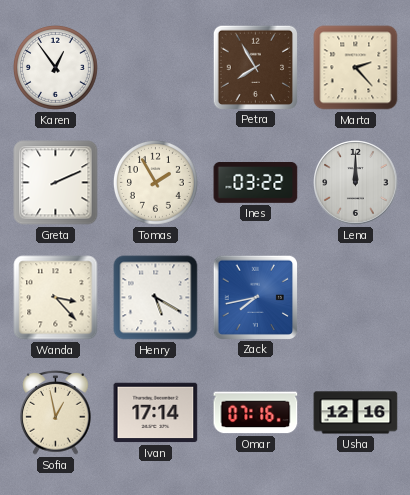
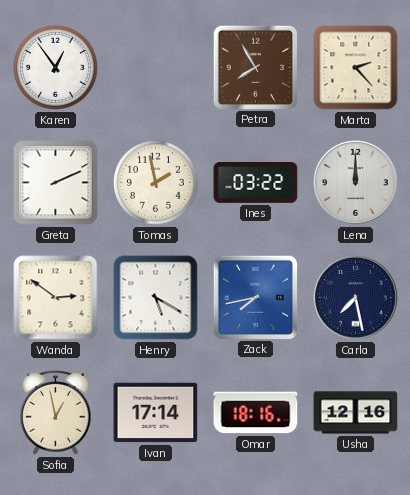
Tomas: 1:55 -> 1:58
Wanda: 3:23 -> 2:51
Carla: none -> 7:28
Omar: 07:16 -> 18:16
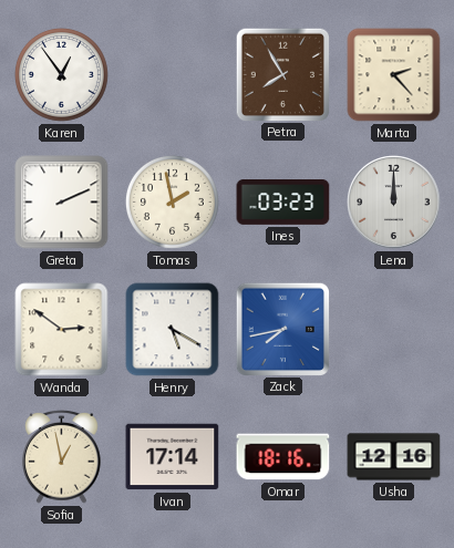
Ines: 03:22 -> 03:23
Carla: 7:28 -> none
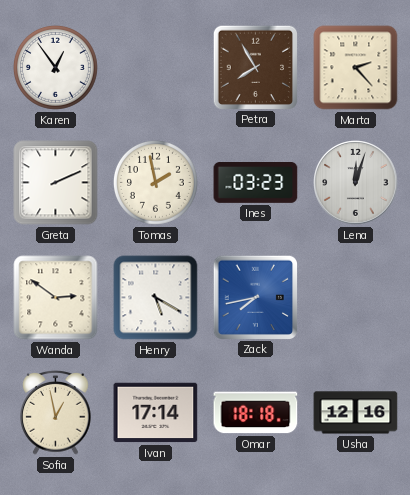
Lena: 12:00 -> 12:03
Omar: 18:16 -> 18:18
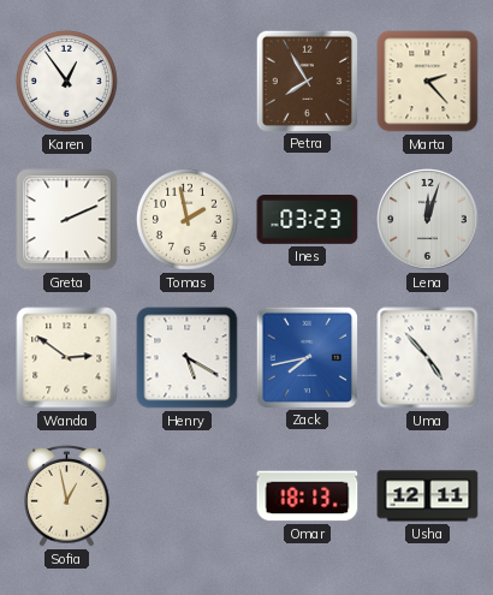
Uma: none -> 4:53
Ivan: 17:14 -> none
Omar: 18:18 -> 18:13
Usha: 12:16 -> 12:11
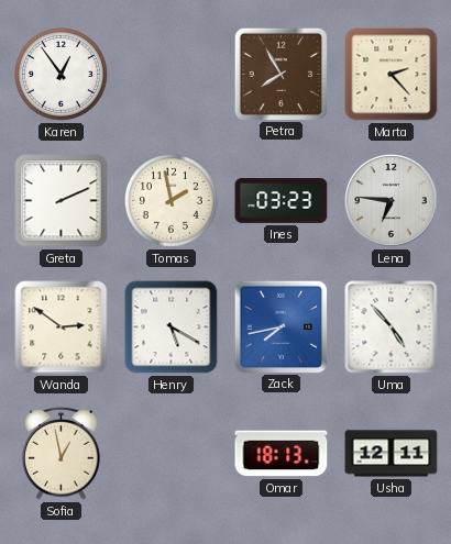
Lena: 12:03 -> 6:46
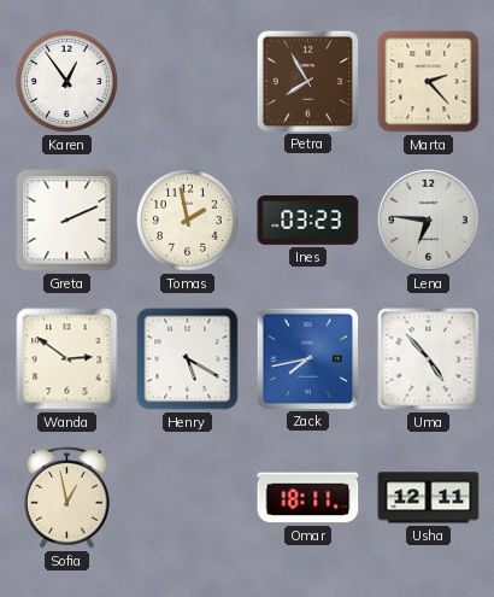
Omar: 18:13 -> 18:11
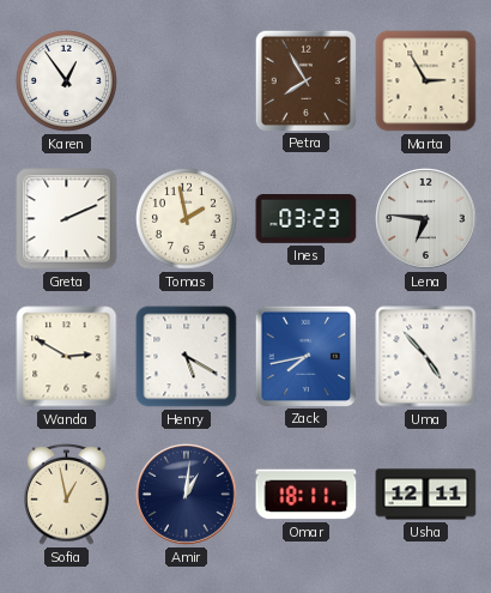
Marta: 2:23 -> 2:55
Wanda: 2:51 -> 2:50
Amir: none -> 1:01
